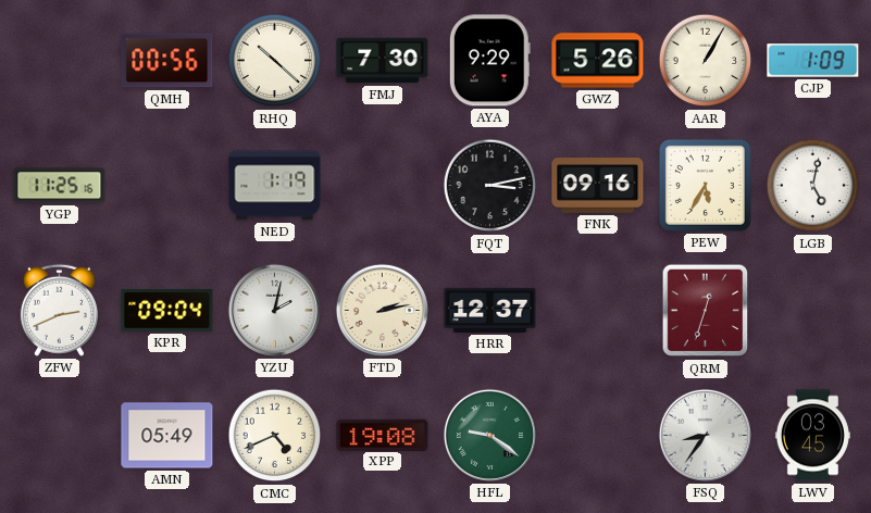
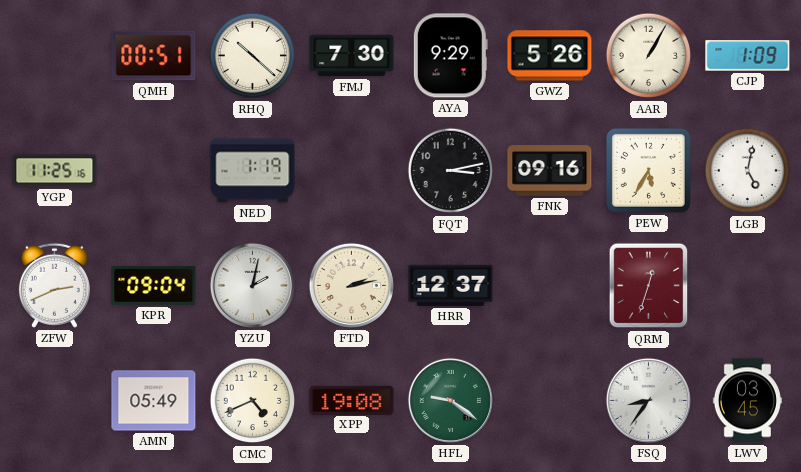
QMH: 00:56 -> 00:51
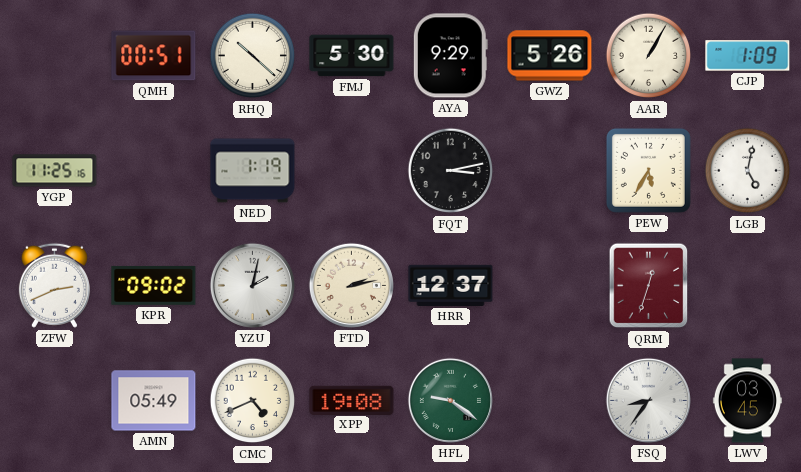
FMJ: 7:30 -> 5:30
FNK: 09:16 -> none
KPR: 09:04 -> 09:02
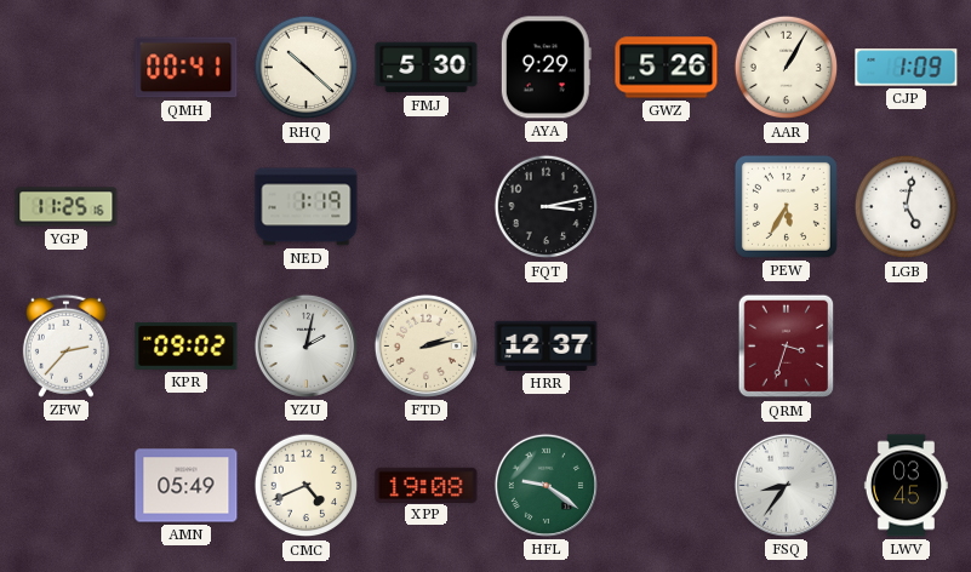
QMH: 00:51 -> 00:41
ZFW: 2:41 -> 2:37
QRM: 12:33 -> 3:33
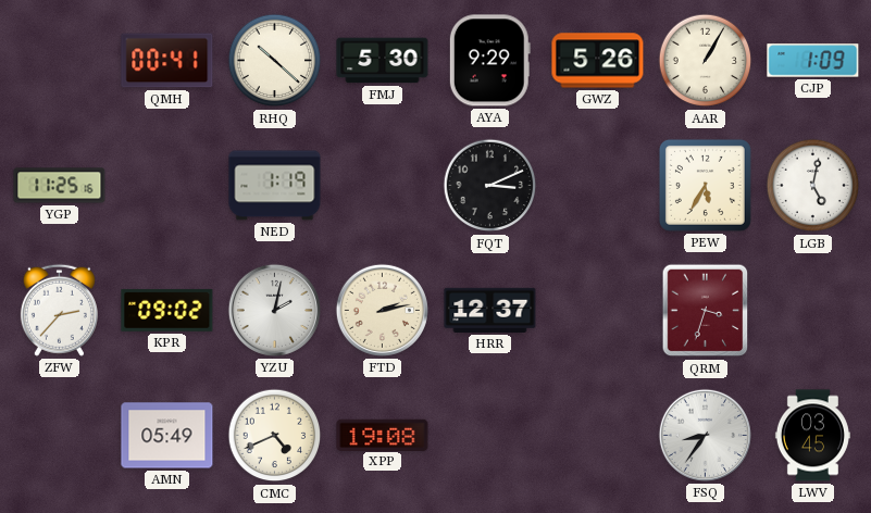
FQT: 3:13 -> 3:11
HFL: 9:21 -> none
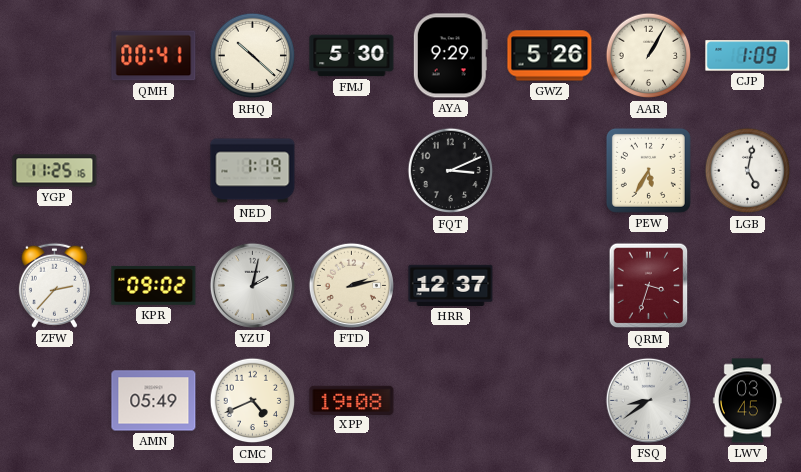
FSQ: 8:36 -> 8:39
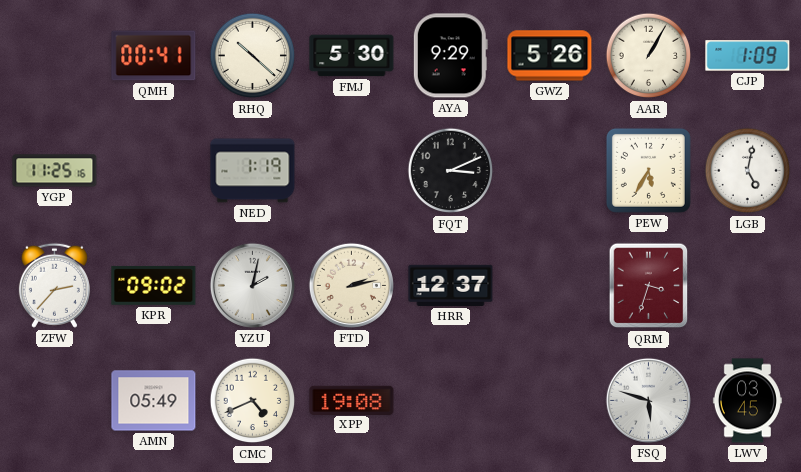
FSQ: 8:39 -> 5:48
